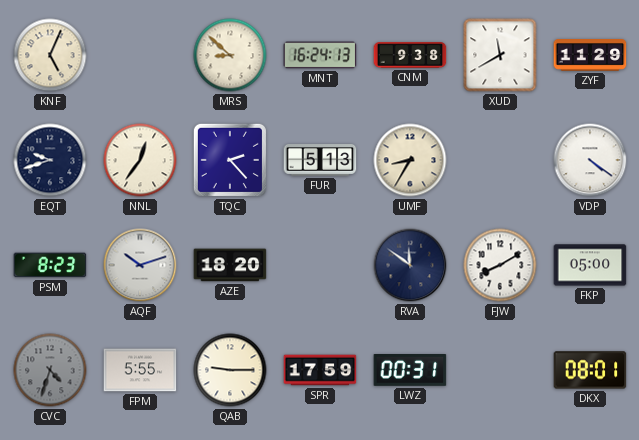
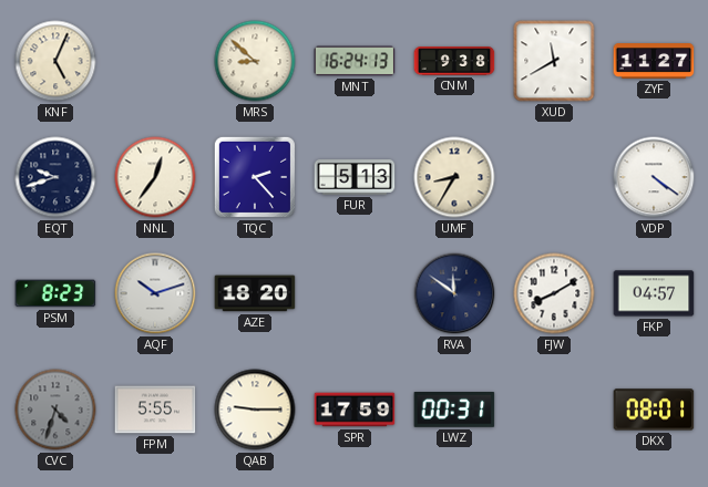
ZYF: 11:29 -> 11:27
FKP: 05:00 -> 04:57
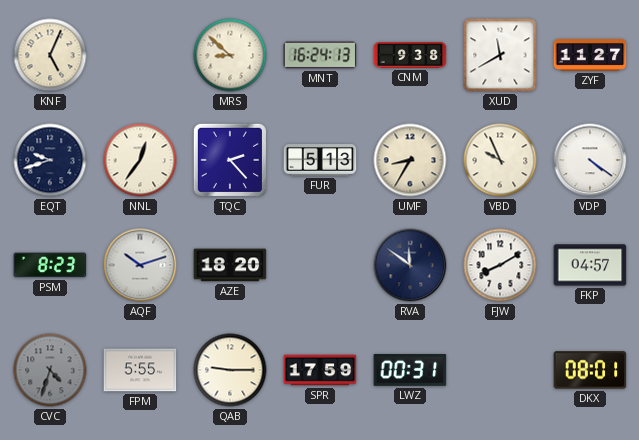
VBD: none -> 9:56
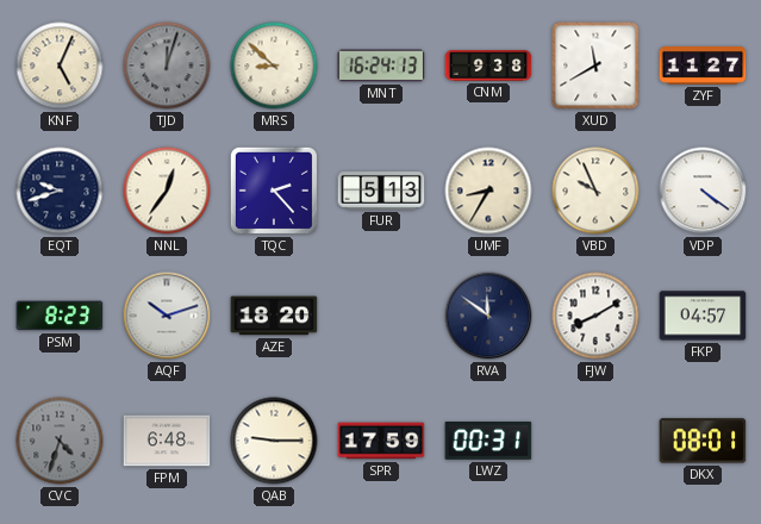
TJD: none -> 12:03
FPM: 5:55 -> 6:48
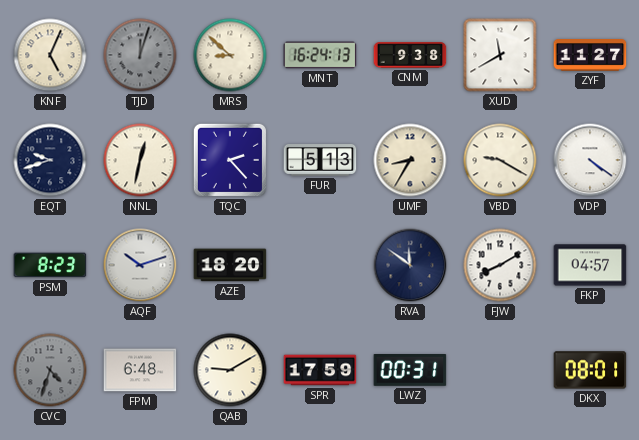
NNL: 12:36 -> 12:32
VBD: 9:56 -> 9:20
QAB: 9:15 -> 9:10
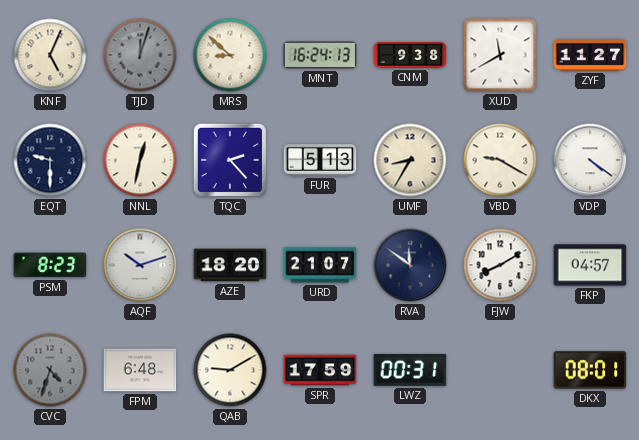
EQT: 9:42 -> 9:30
URD: none -> 21:07
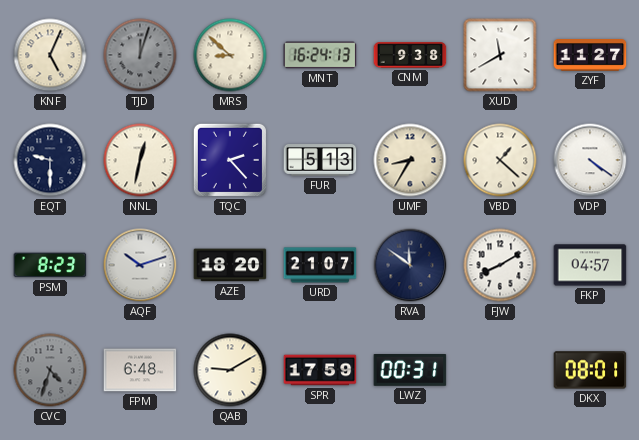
VBD: 9:20 -> 1:22
